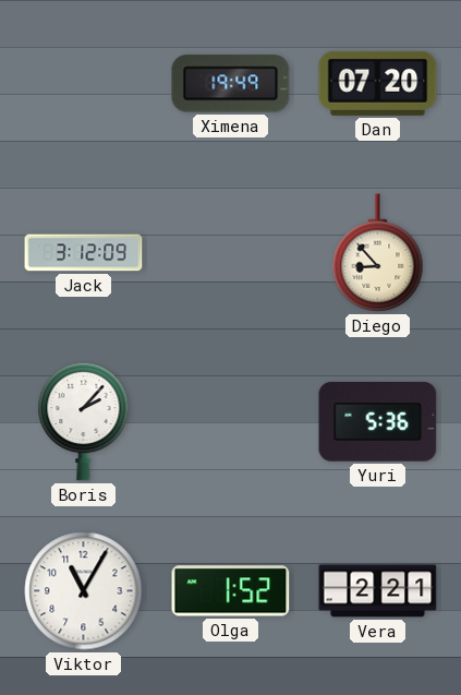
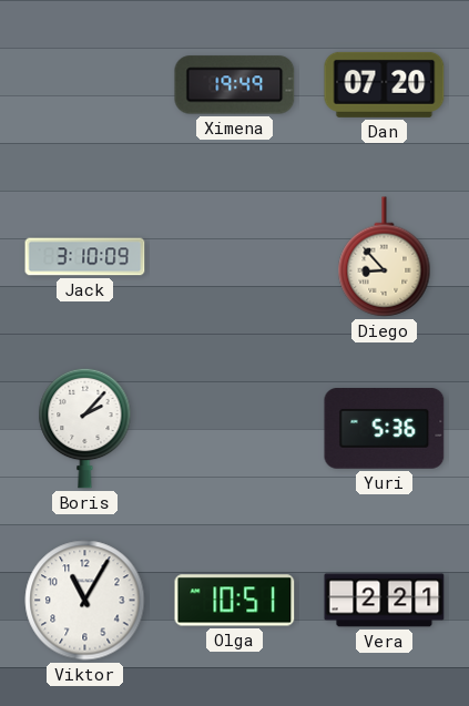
Jack: 3:12 -> 3:10
Olga: 1:52 -> 10:51
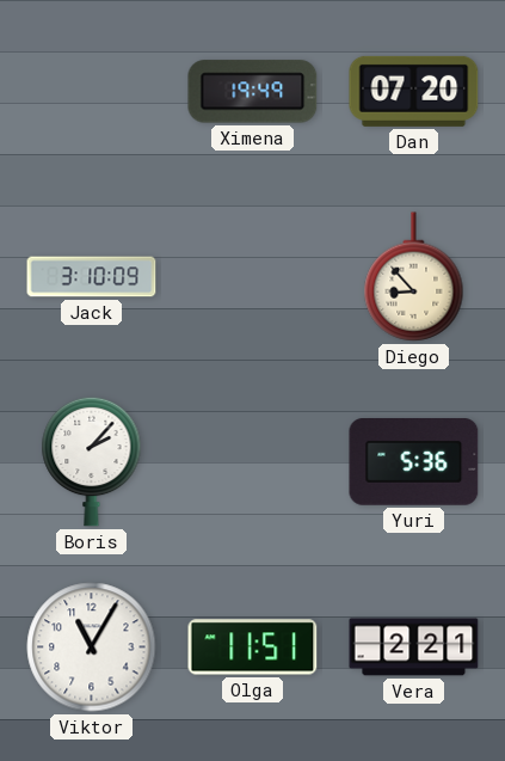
Olga: 10:51 -> 11:51
